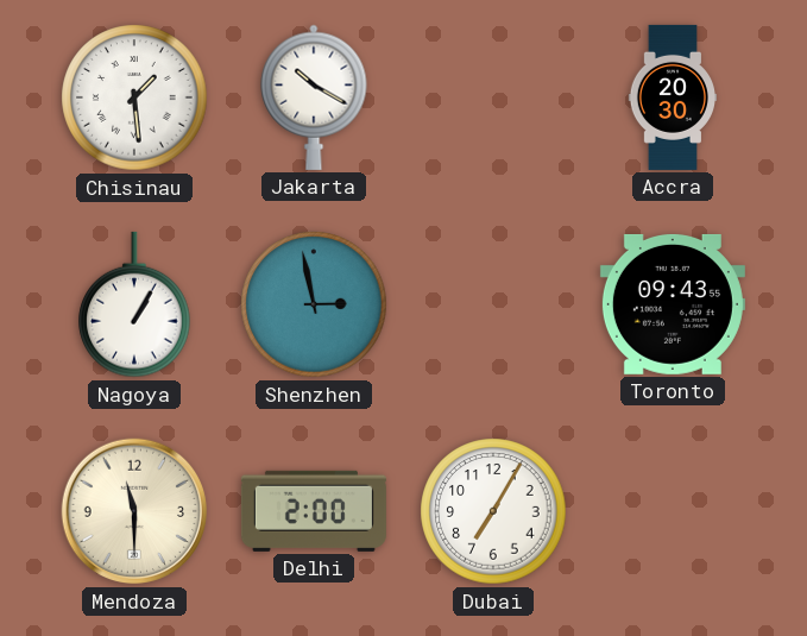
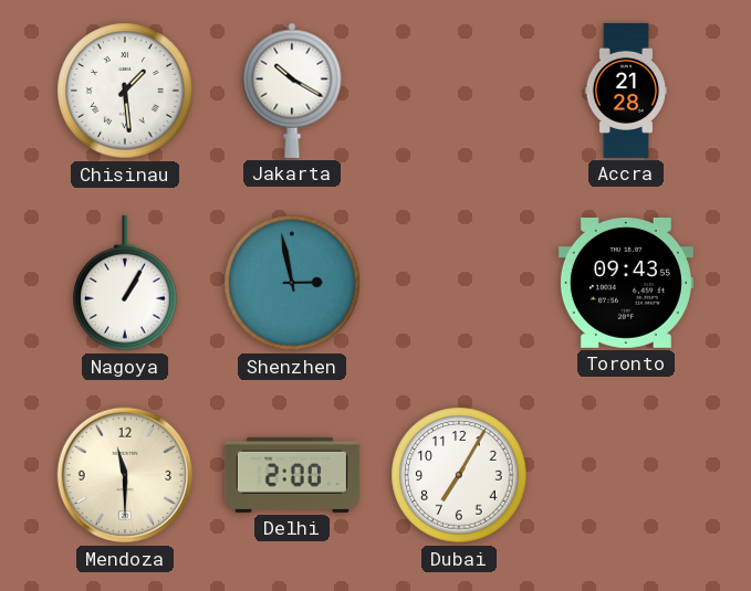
Accra: 20:30 -> 21:28
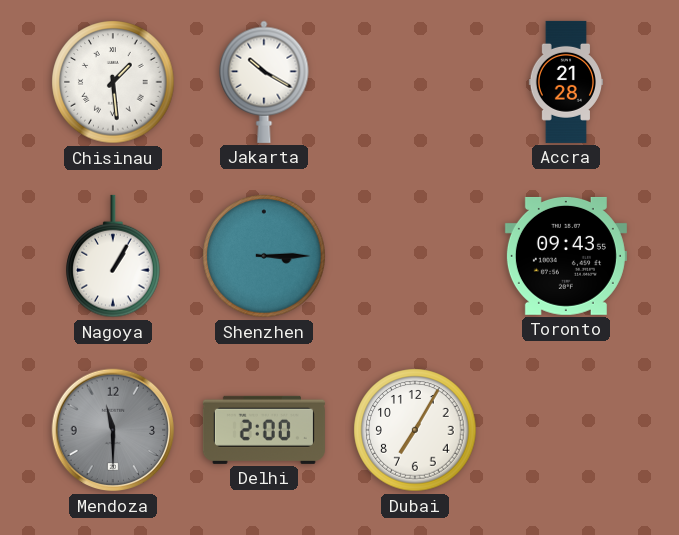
Shenzhen: 2:58 -> 3:15
Mendoza dial: cream -> grey
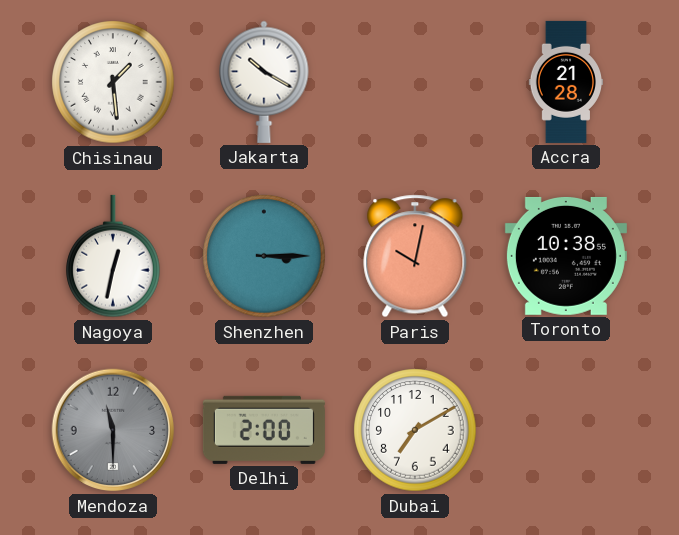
Nagoya: 1:05 -> 12:32
Paris: none -> 10:02
Toronto: 09:43 -> 10:38
Dubai: 7:05 -> 7:10
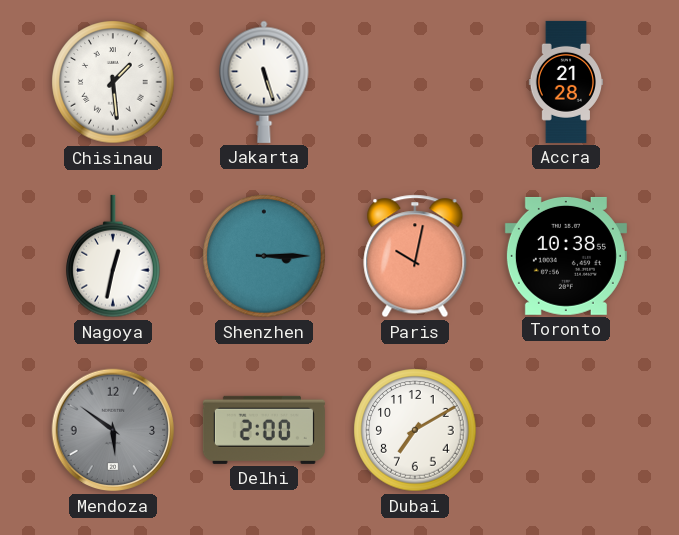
Jakarta: 10:20 -> 5:27
Mendoza: 11:30 -> 5:51
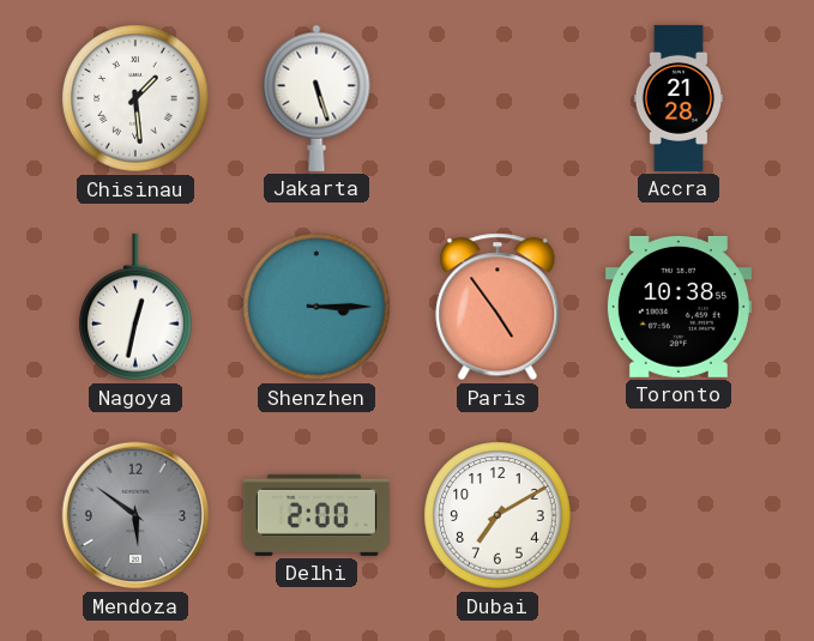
Paris: 10:02 -> 4:54
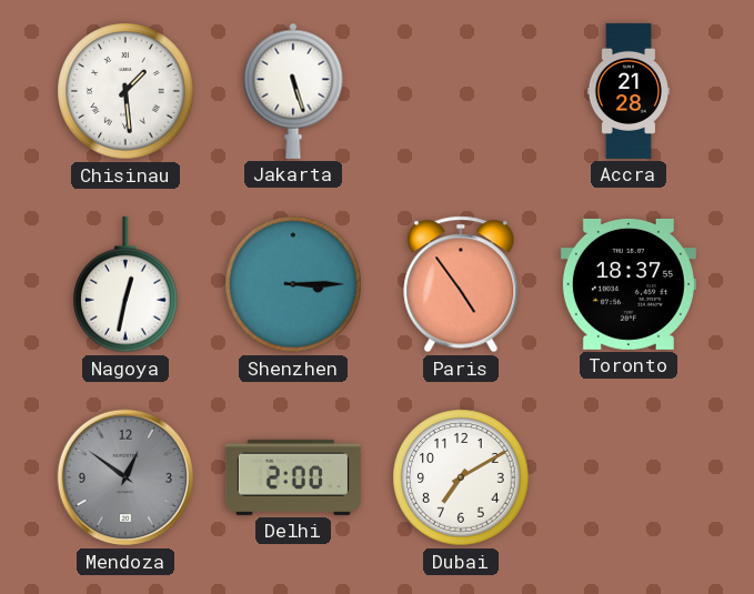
Toronto: 10:38 -> 18:37
Mendoza: 5:51 -> 12:51
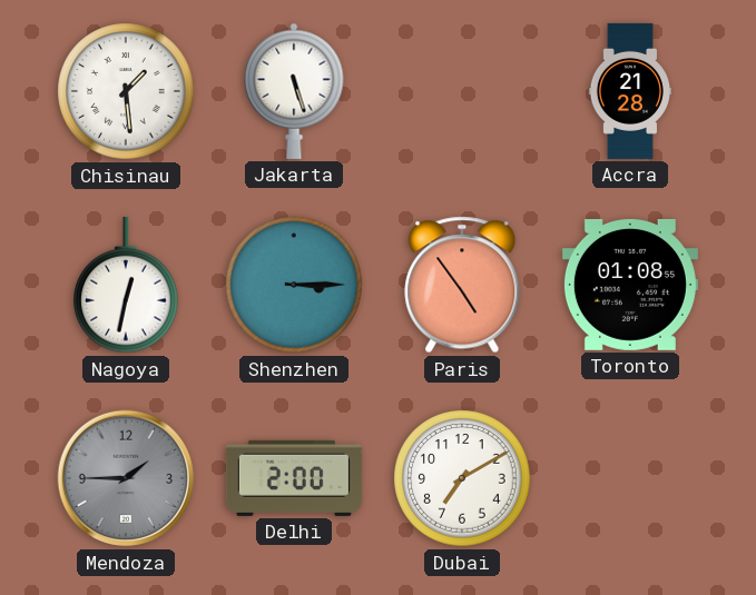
Toronto: 18:37 -> 01:08
Mendoza: 12:51 -> 1:45
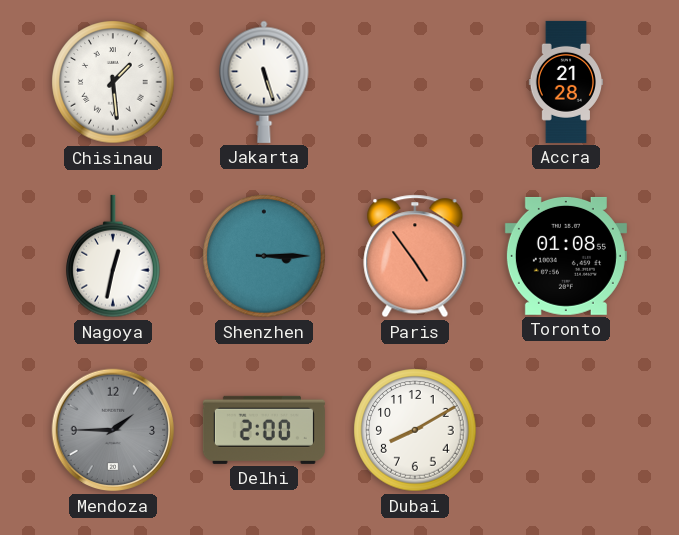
Dubai: 7:10 -> 8:10
